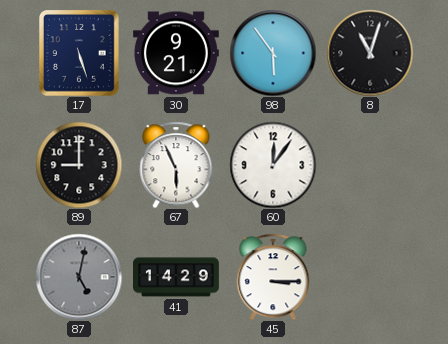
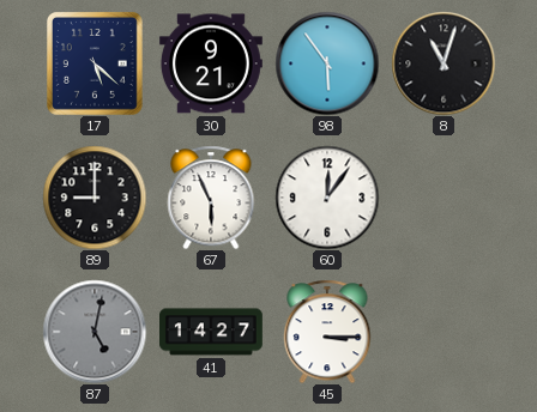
17: 5:27 -> 5:22
41: 14:29 -> 14:27
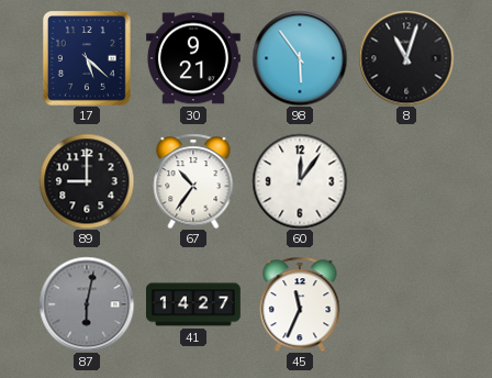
67: 5:56 -> 10:36
87: 5:02 -> 6:02
45: 3:15 -> 11:34
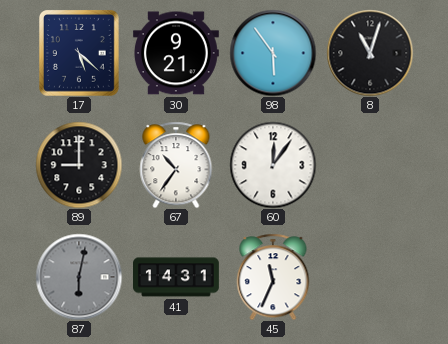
41: 14:27 -> 14:31
